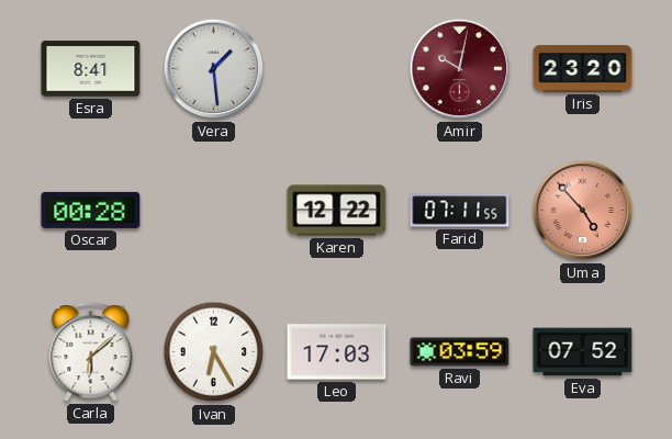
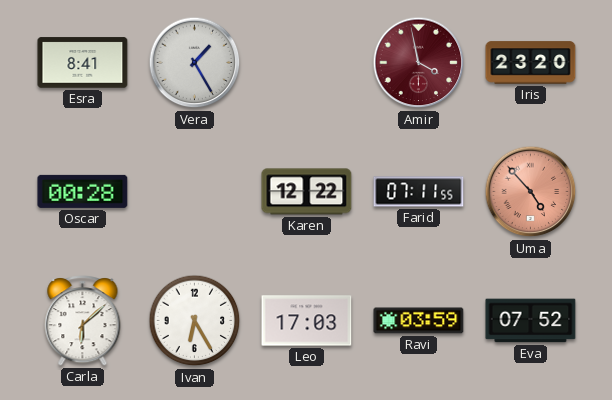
Vera: 1:29 -> 1:25
Amir: 10:02 -> 3:58
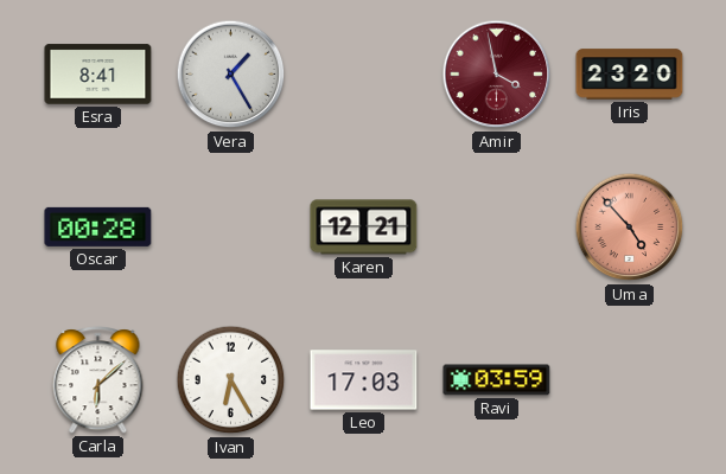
Karen: 12:22 -> 12:21
Farid: 07:11 -> none
Eva: 07:52 -> none
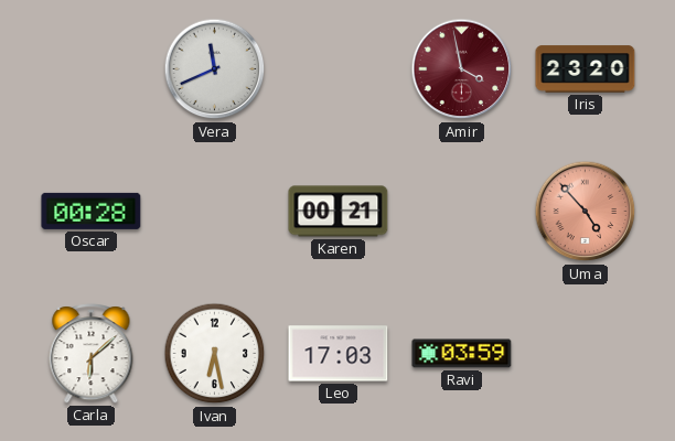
Esra: 8:41 -> none
Vera: 1:25 -> 11:41
Karen: 12:21 -> 00:21
Ivan: 6:25 -> 6:28
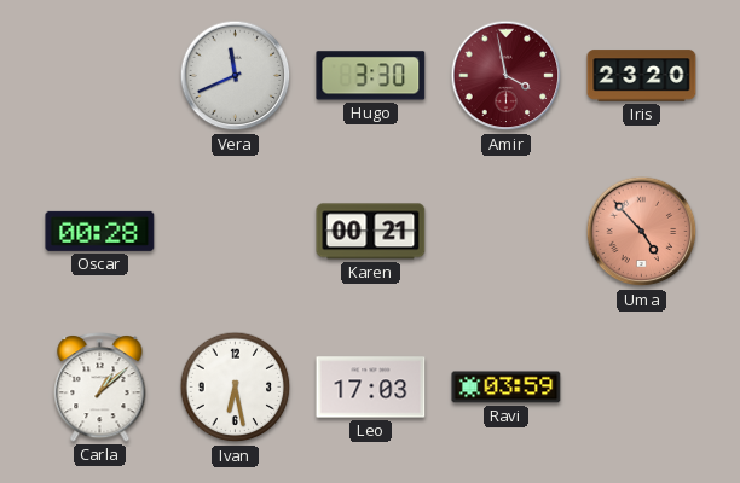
Hugo: none -> 3:30
Carla: 6:08 -> 1:08
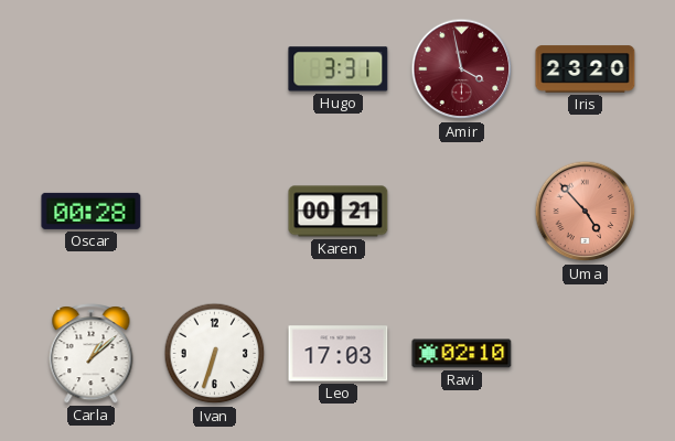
Vera: 11:41 -> none
Hugo: 3:30 -> 3:31
Ivan: 6:28 -> 6:33
Ravi: 03:59 -> 02:10
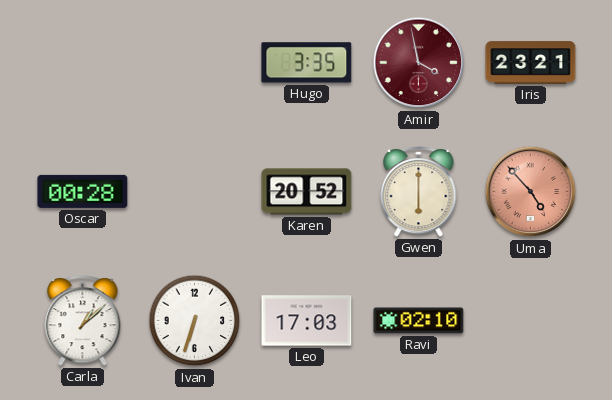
Hugo: 3:31 -> 3:35
Iris: 23:20 -> 23:21
Karen: 00:21 -> 20:52
Gwen: none -> 6:00
